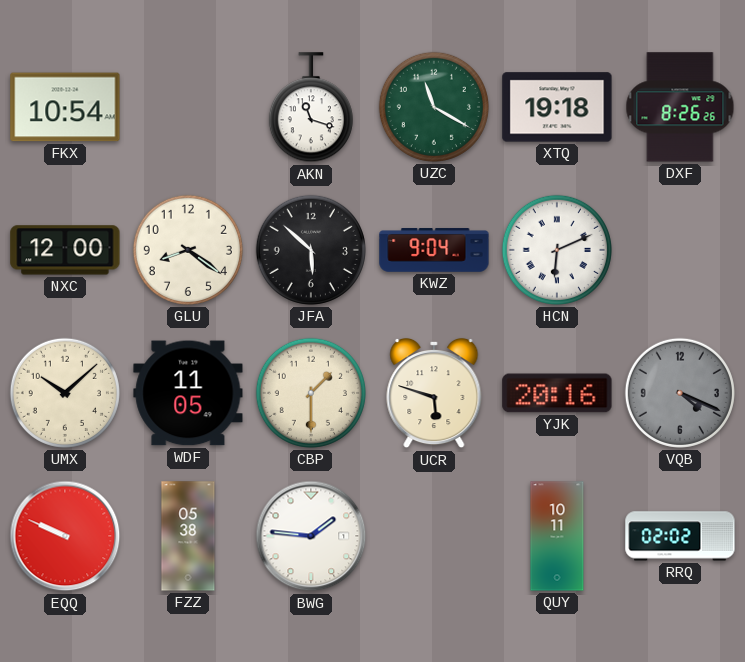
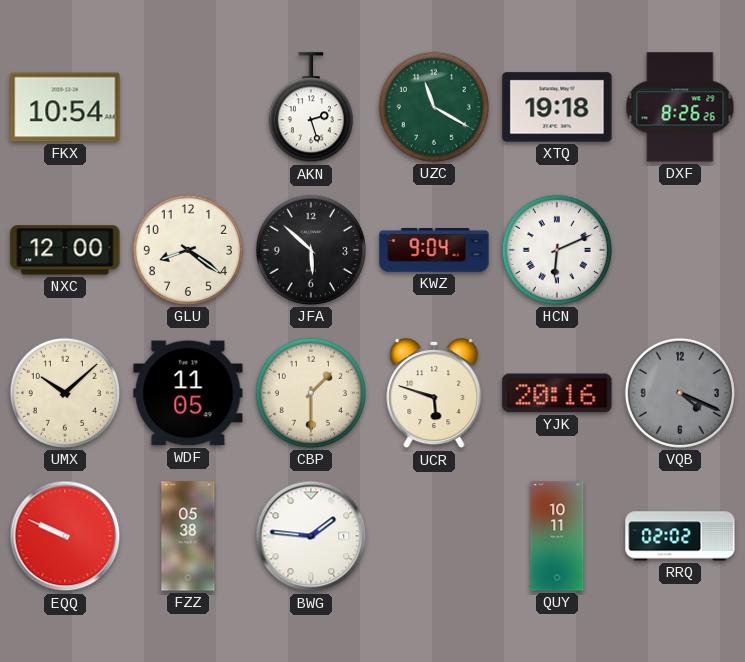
AKN: 11:18 -> 2:27
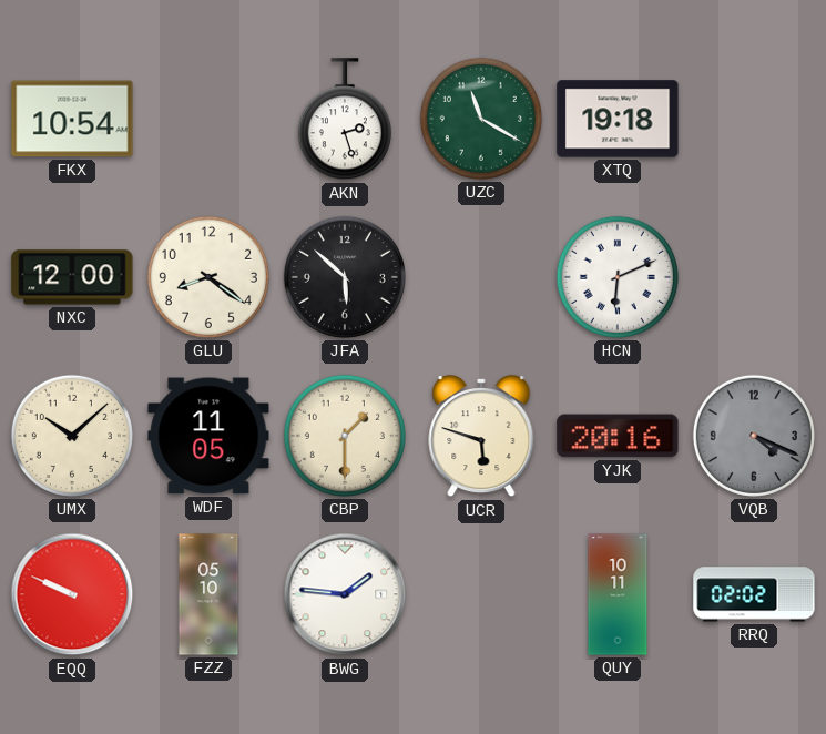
DXF: 8:26 -> none
KWZ: 9:04 -> none
FZZ: 05:38 -> 05:10
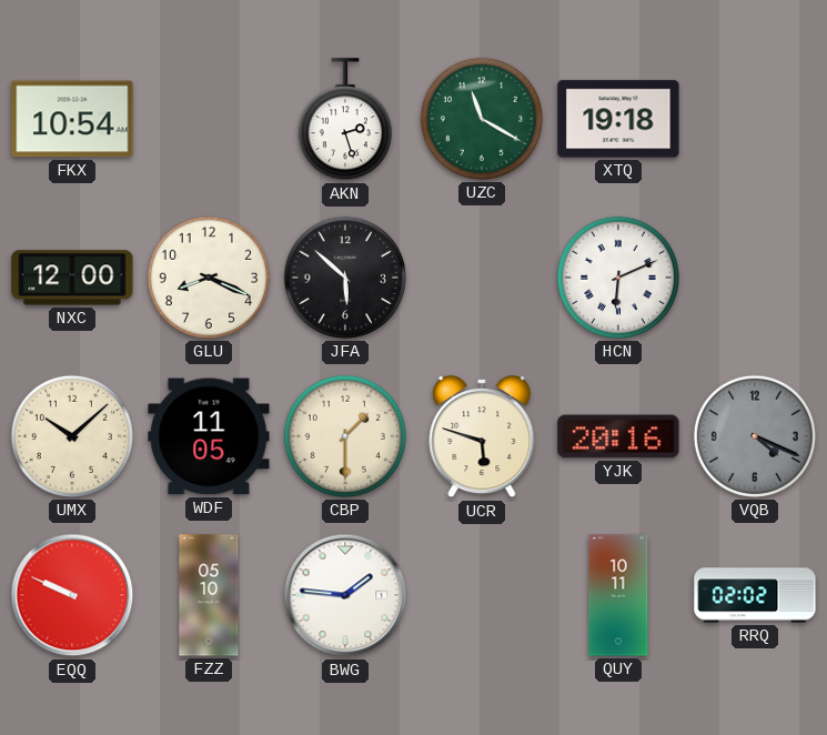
GLU: 8:21 -> 8:19
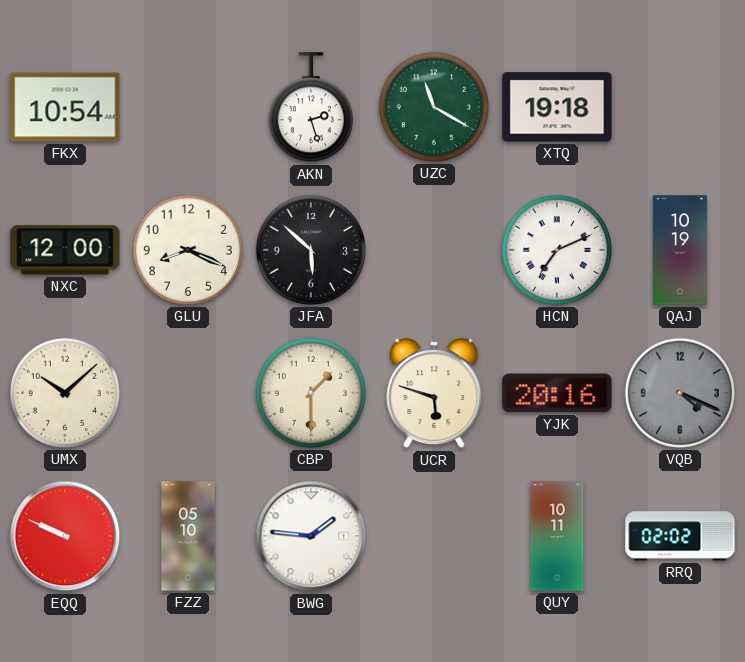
HCN: 6:11 -> 7:11
QAJ: none -> 10:19
WDF: 11:05 -> none
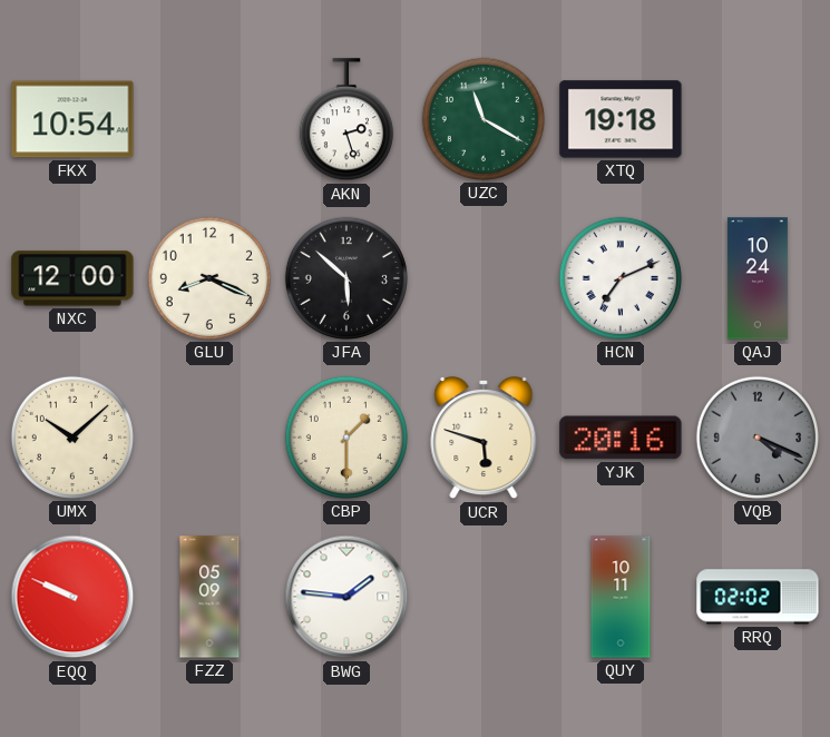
QAJ: 10:19 -> 10:24
FZZ: 05:10 -> 05:09
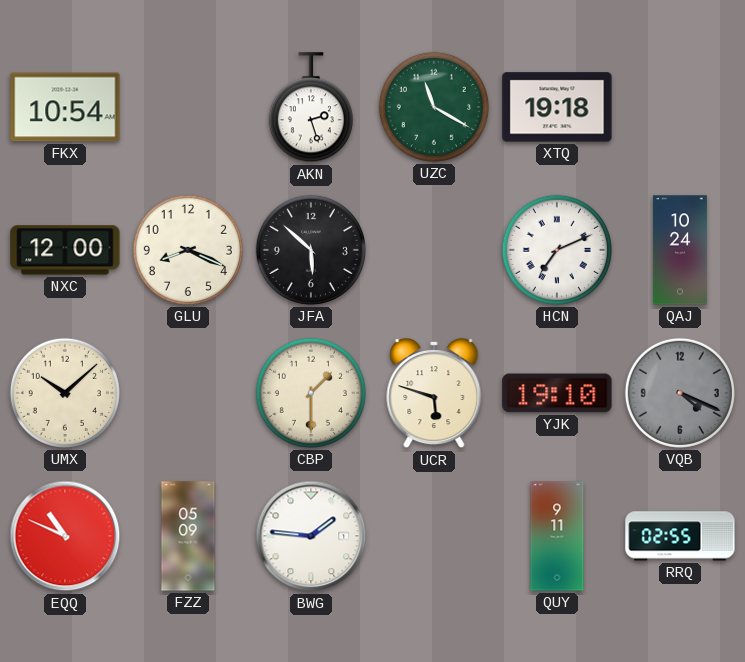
YJK: 20:16 -> 19:10
EQQ: 9:49 -> 10:49
QUY: 10:11 -> 9:11
RRQ: 02:02 -> 02:55
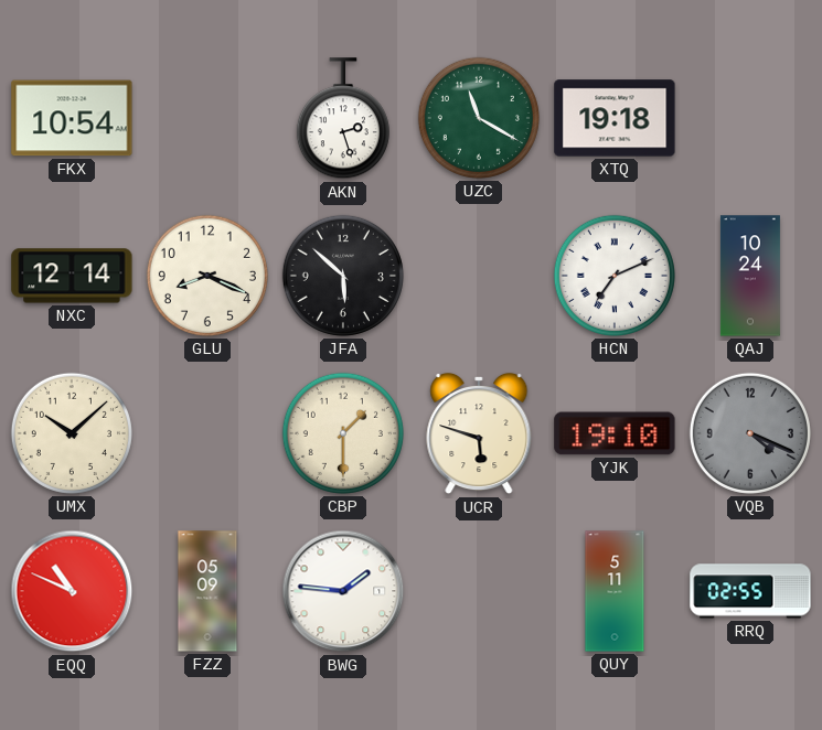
NXC: 12:00 -> 12:14
QUY: 9:11 -> 5:11
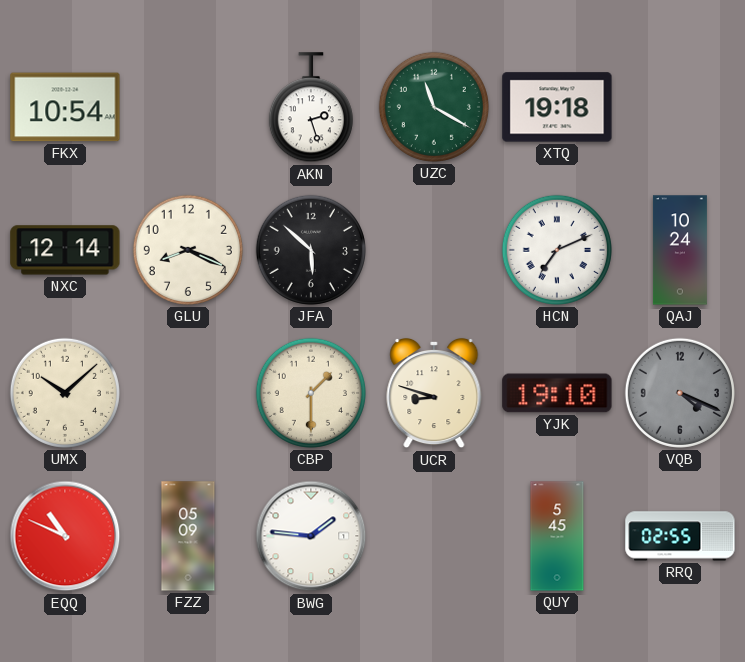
UCR: 5:48 -> 8:48
QUY: 5:11 -> 5:45
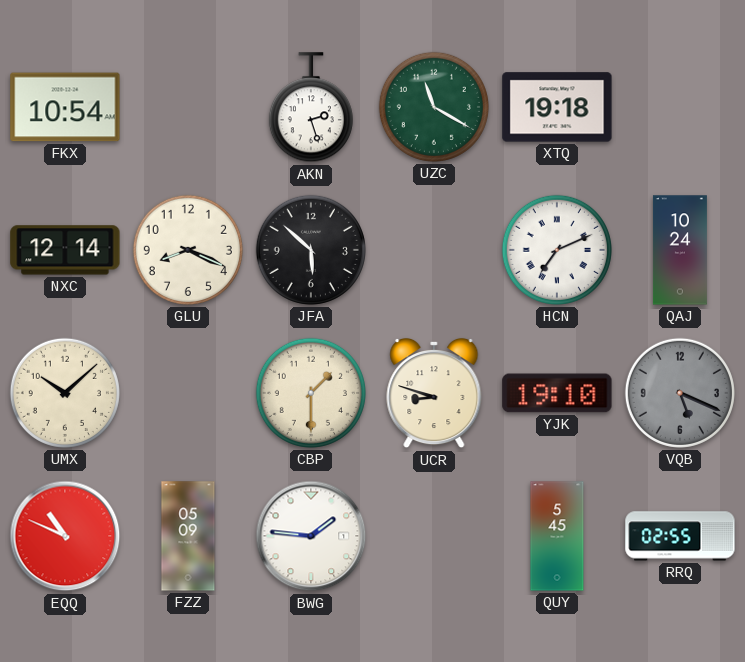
VQB: 4:19 -> 5:19
